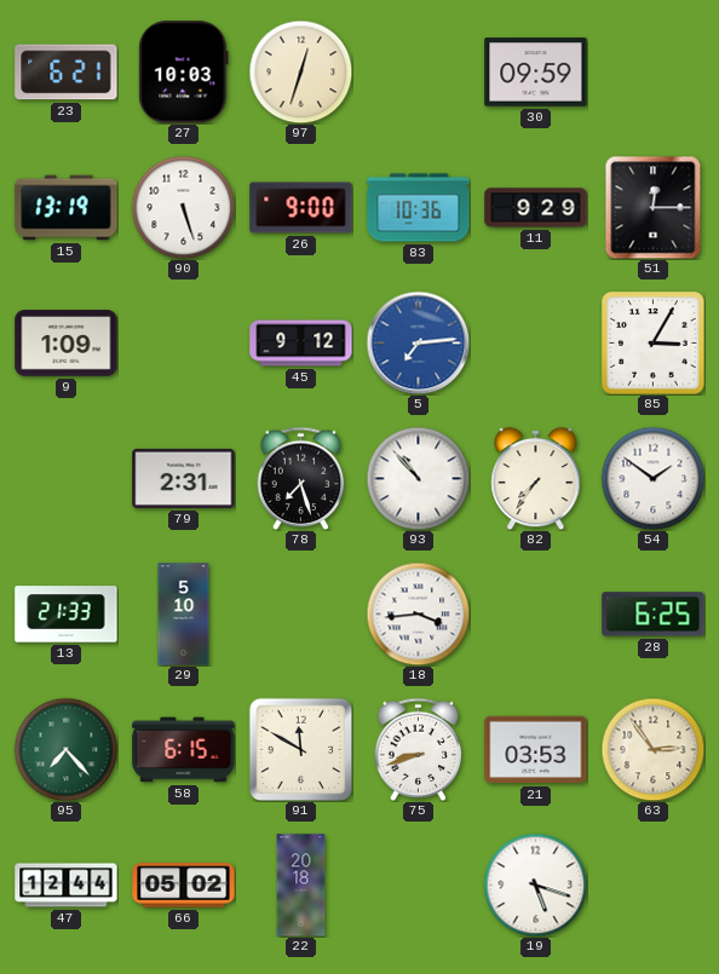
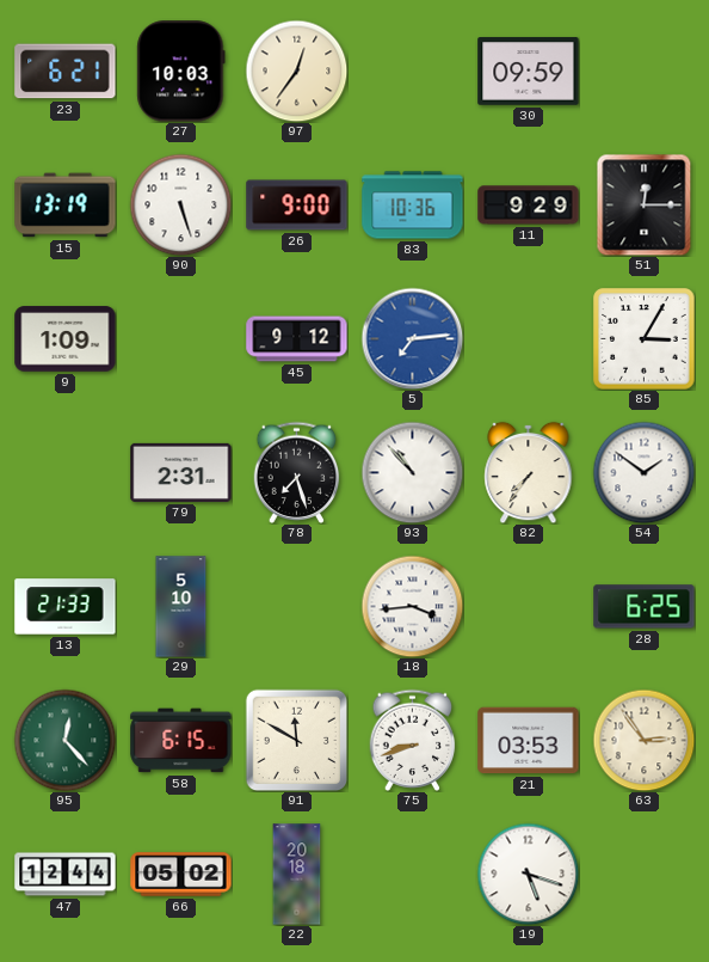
97: 12:33 -> 12:36
95: 7:23 -> 12:23
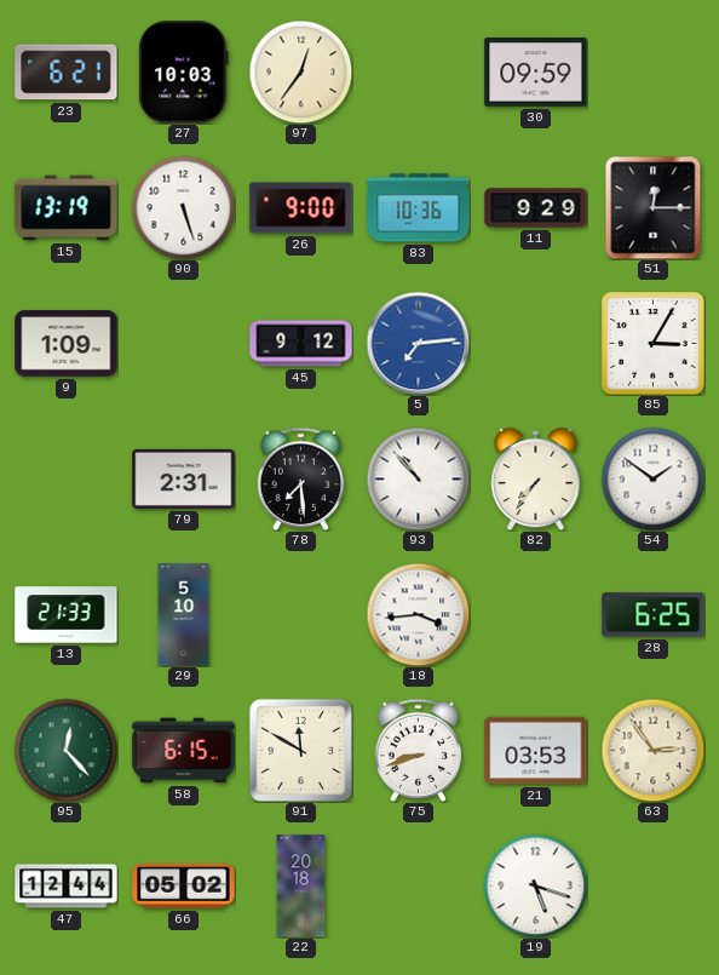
78: 7:27 -> 7:29
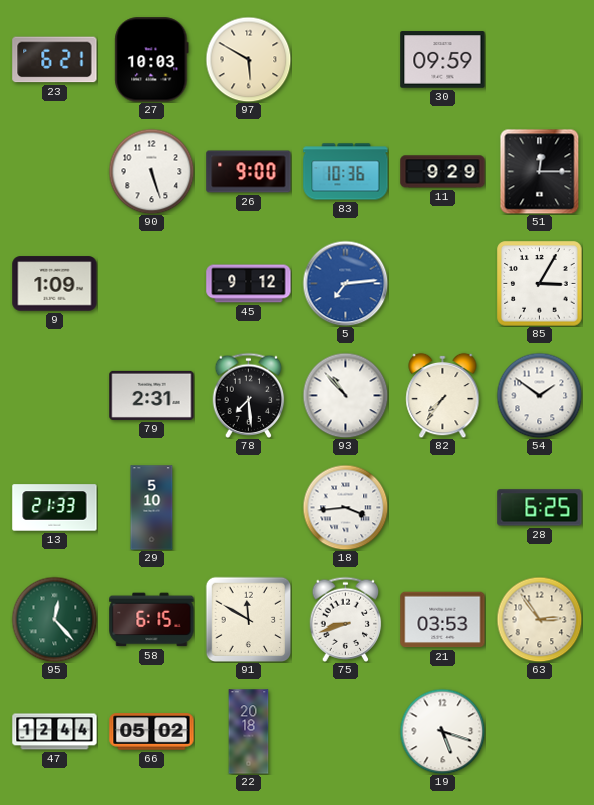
97: 12:36 -> 5:50
15: 13:19 -> none
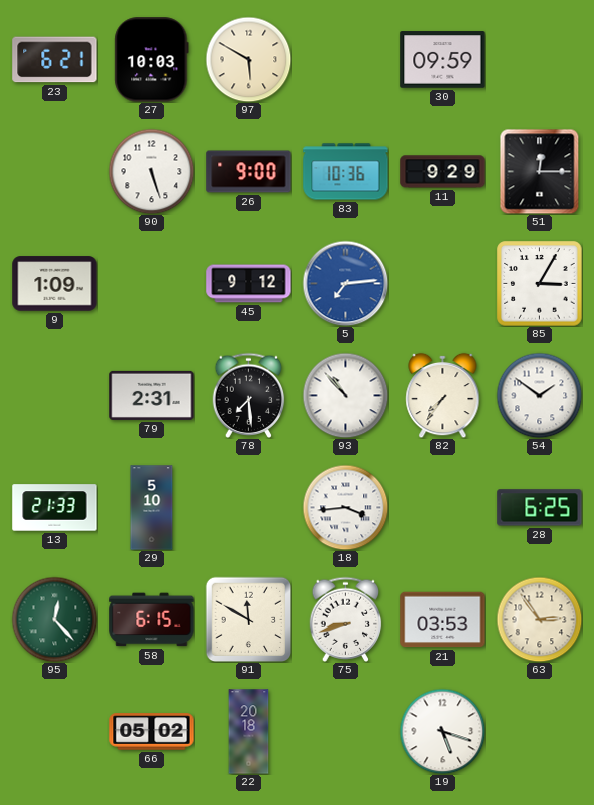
47: 12:44 -> none
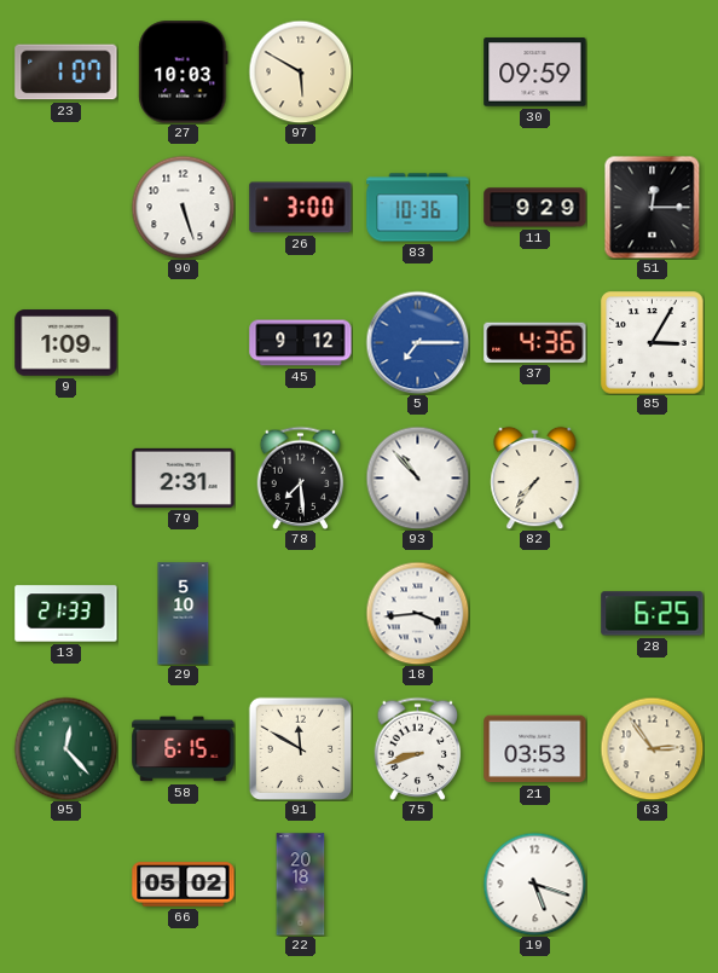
23: 6:21 -> 1:07
26: 9:00 -> 3:00
5: 7:14 -> 7:15
37: none -> 4:36
54: 1:51 -> none
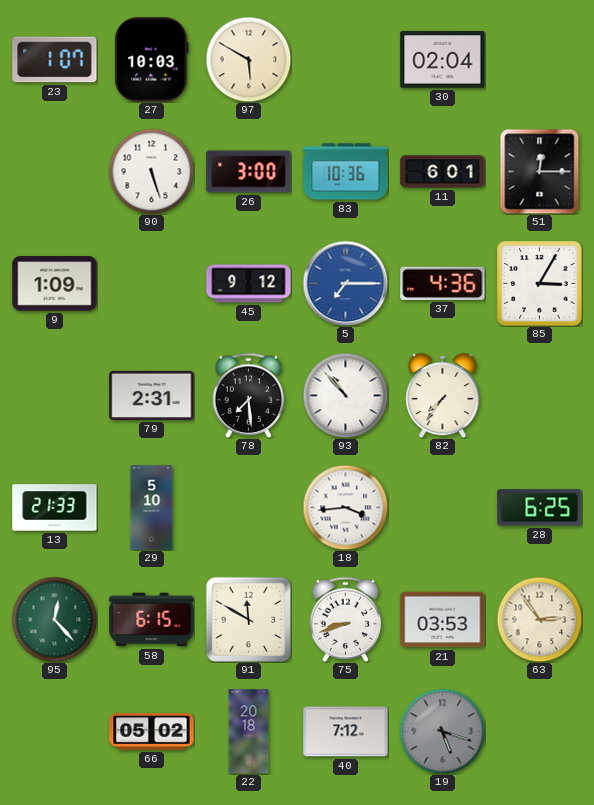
30: 09:59 -> 02:04
11: 9:29 -> 6:01
40: none -> 7:12
19 dial: white -> grey
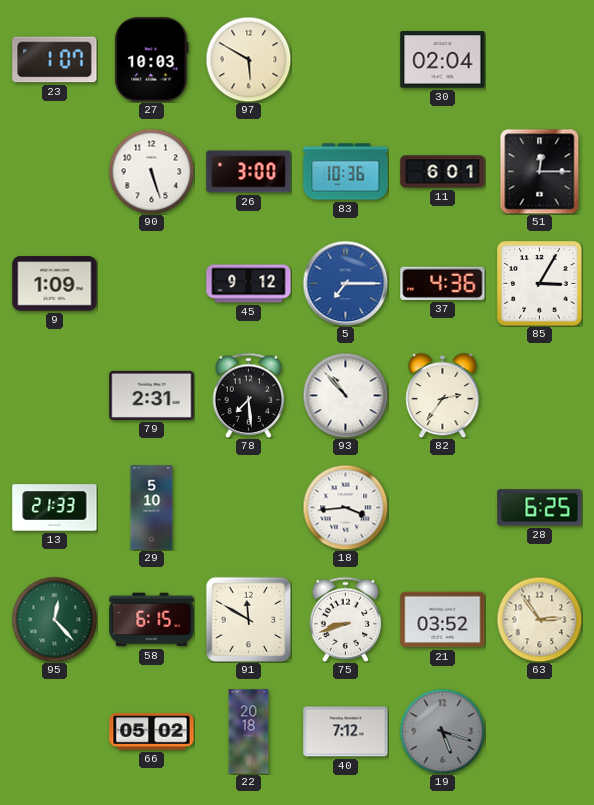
82: 7:36 -> 2:36
21: 03:53 -> 03:52
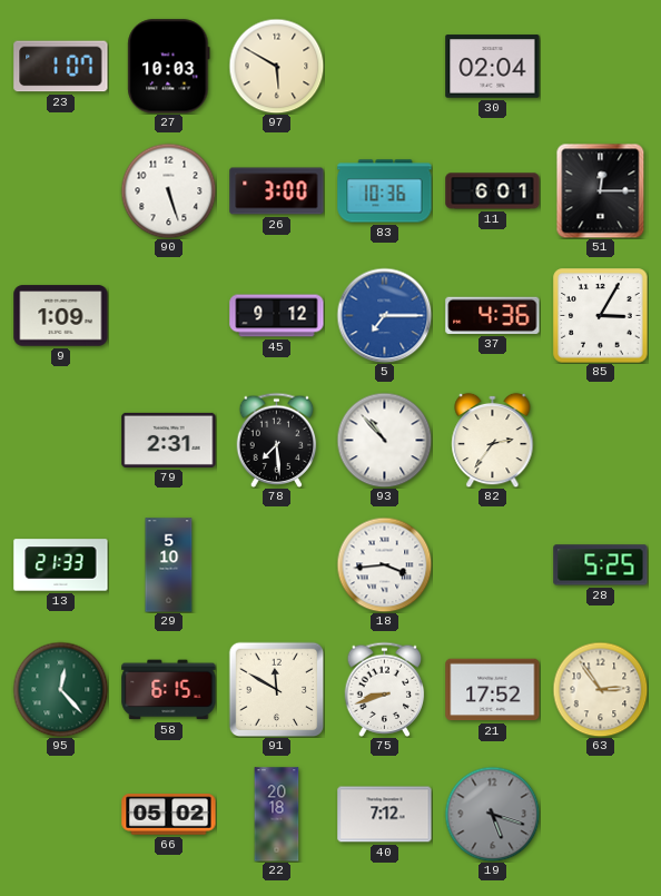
28: 6:25 -> 5:25
21: 03:52 -> 17:52
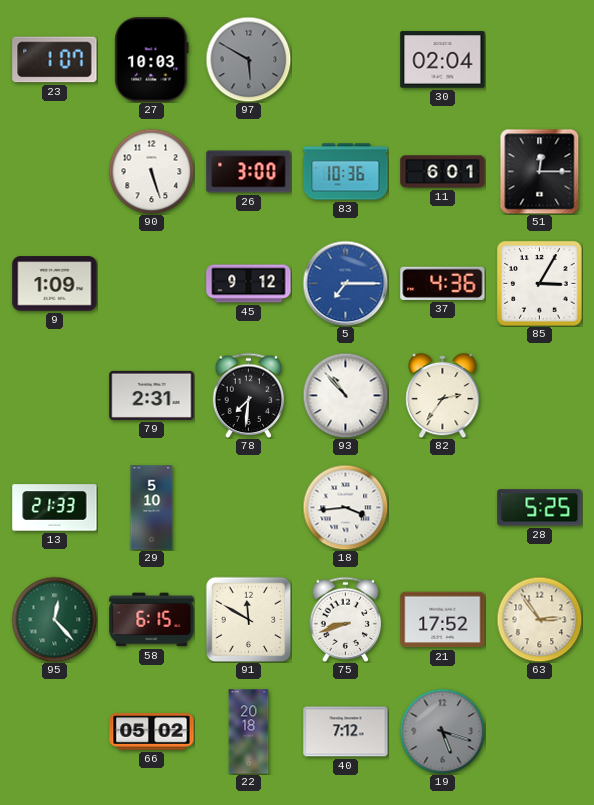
97 dial: cream -> grey
78: 7:29 -> 7:31
